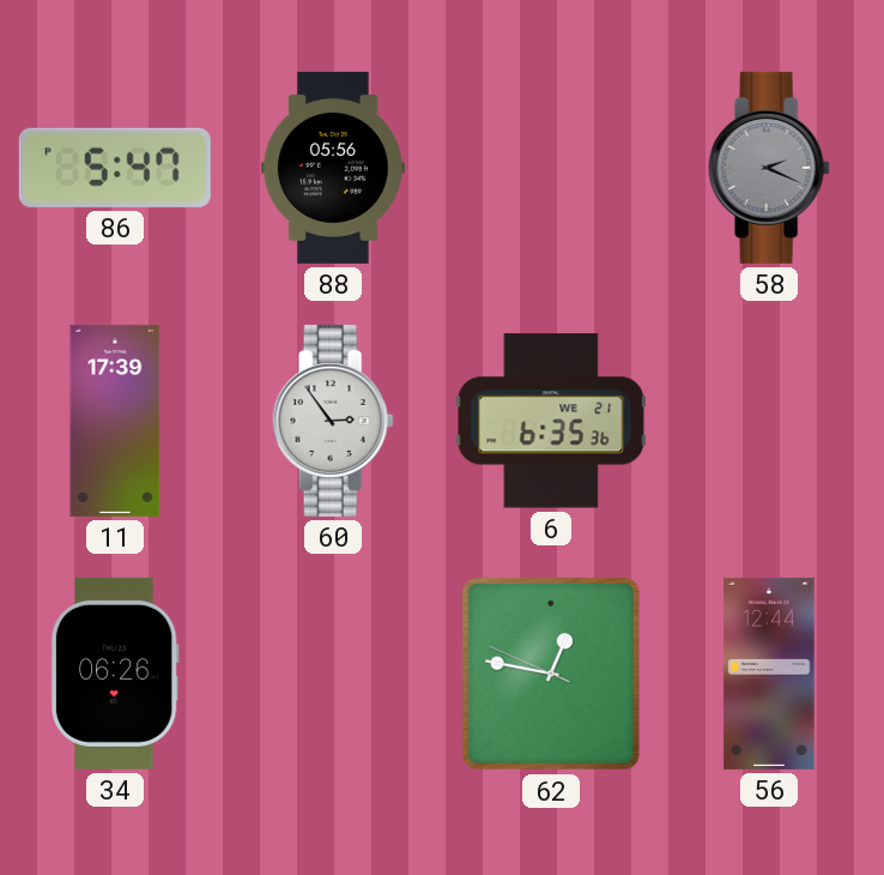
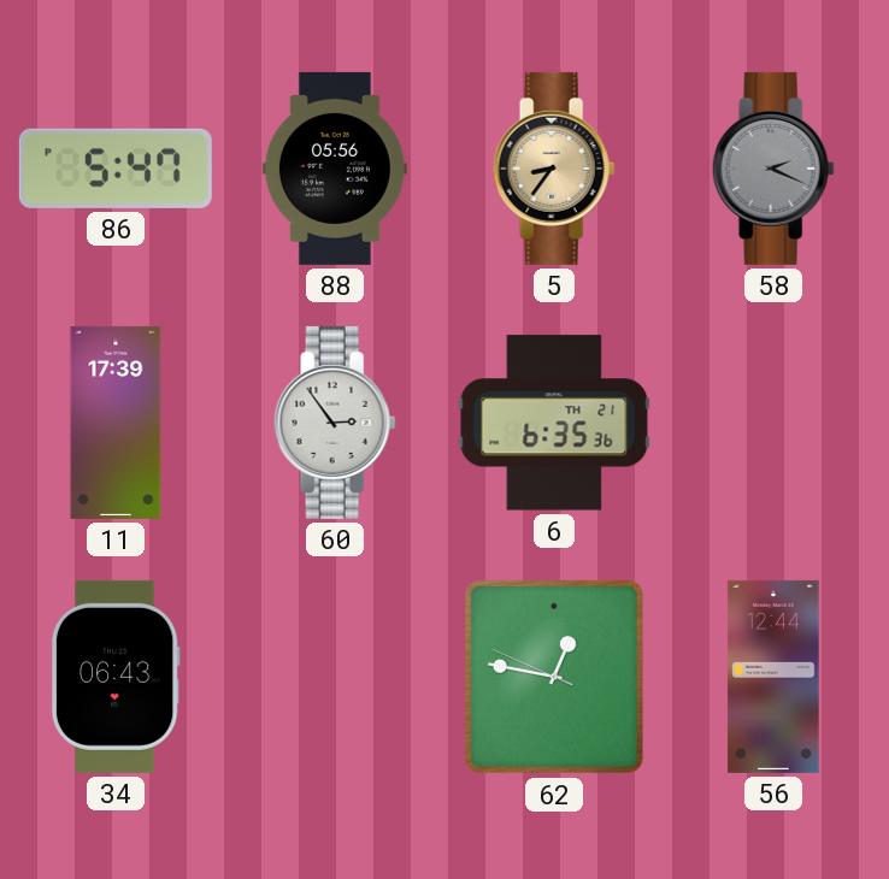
5: none -> 8:36
6 date: WE 21 -> TH 21
34: 06:26 -> 06:43
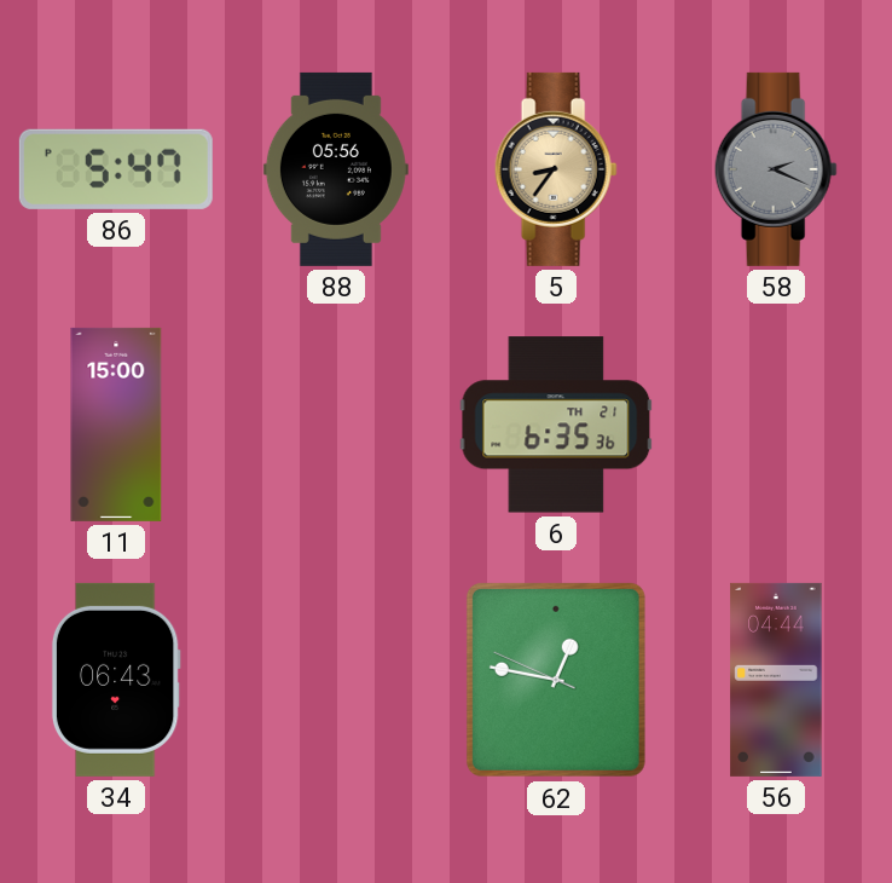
11: 17:39 -> 15:00
60: 2:54 -> none
56: 12:44 -> 04:44
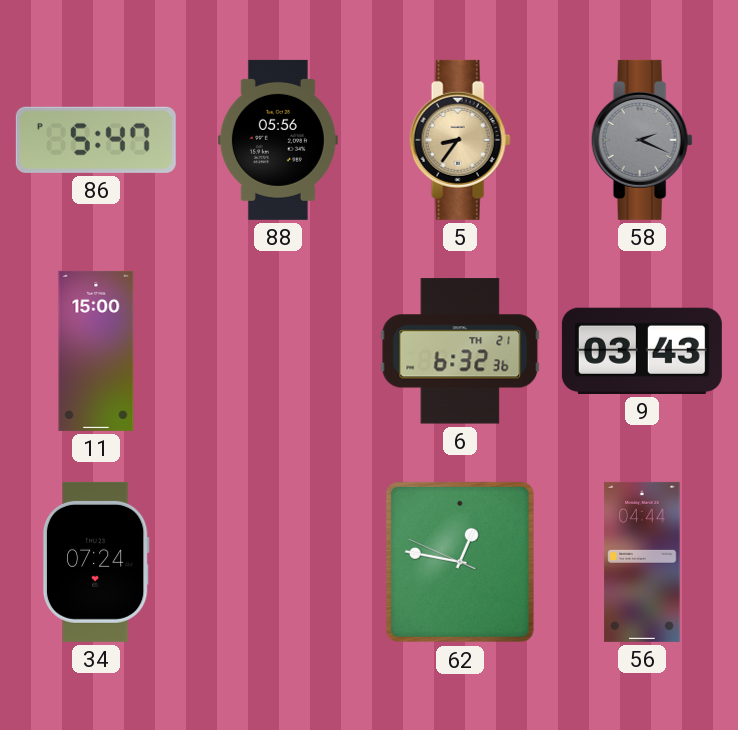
6: 6:35 -> 6:32
9: none -> 03:43
34: 06:43 -> 07:24
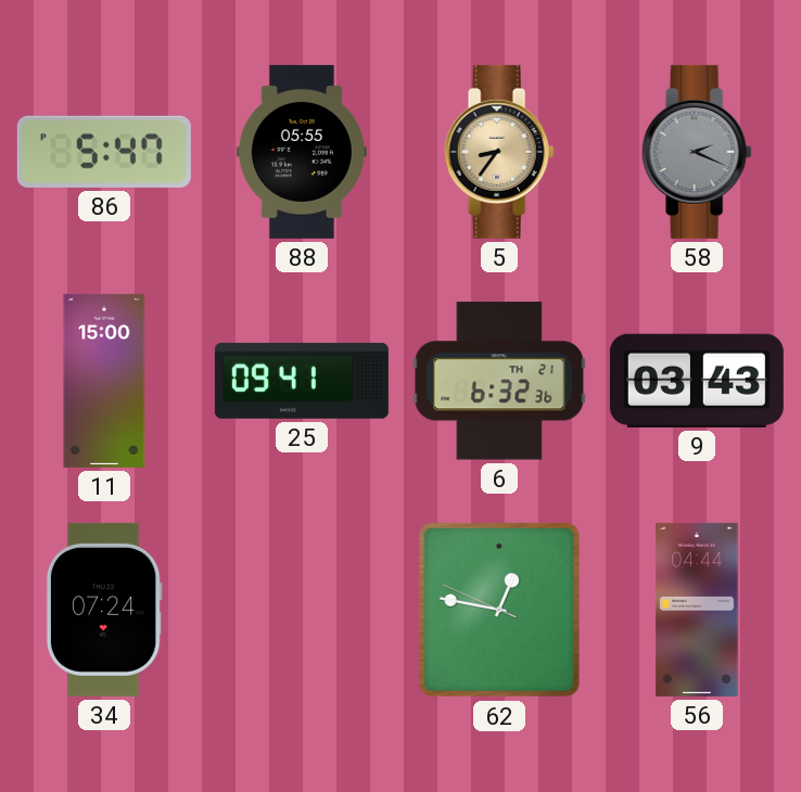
88: 05:56 -> 05:55
25: none -> 09:41
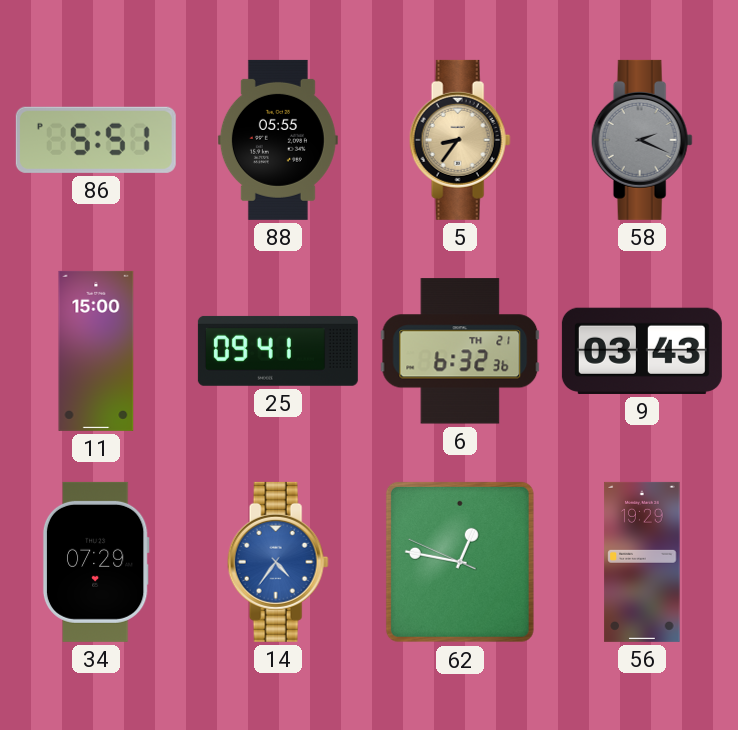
86: 5:47 -> 5:51
34: 07:24 -> 07:29
14: none -> 4:36
56: 04:44 -> 19:29
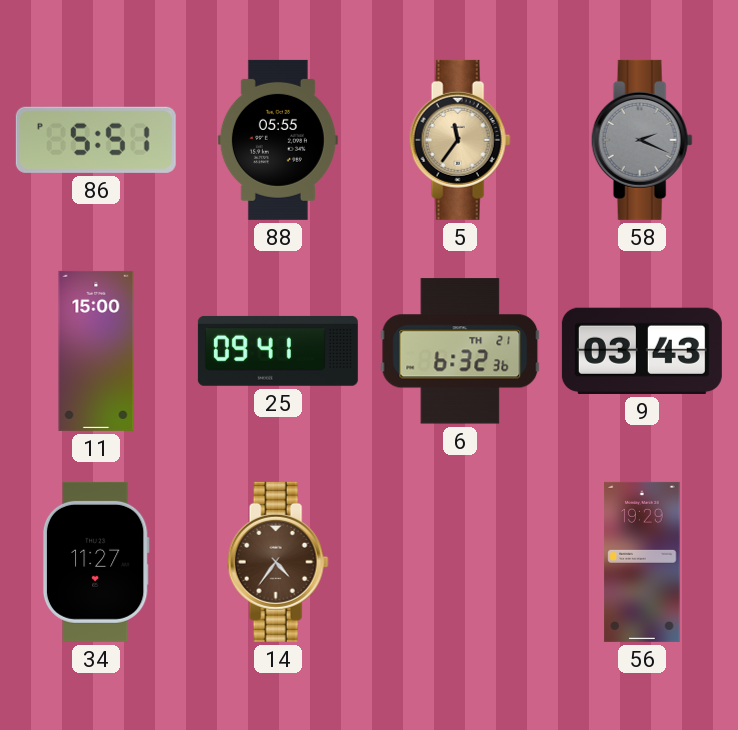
5: 8:36 -> 11:36
34: 07:29 -> 11:27
14 dial: blue -> brown
62: 12:46 -> none
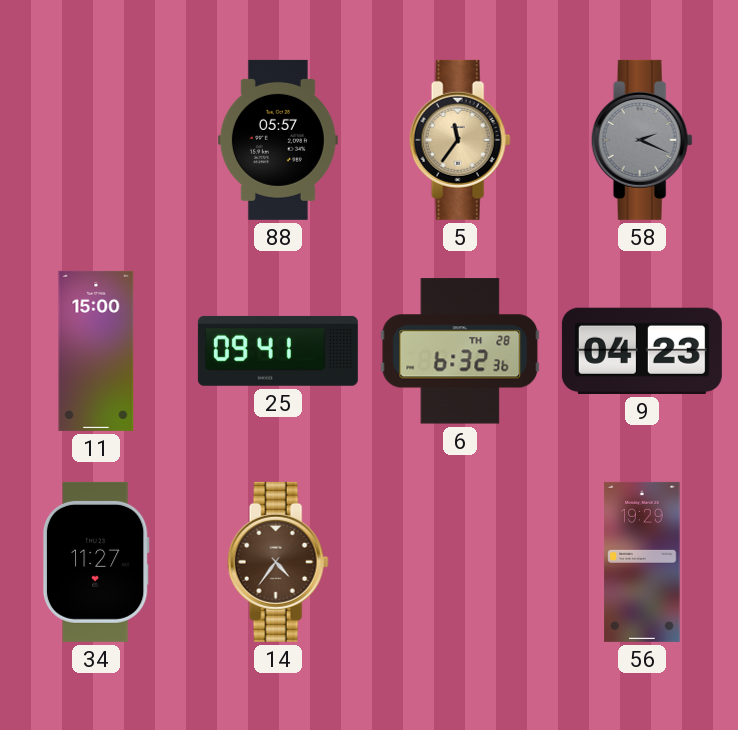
86: 5:51 -> none
88: 05:55 -> 05:57
6 date: TH 21 -> TH 28
9: 03:43 -> 04:23
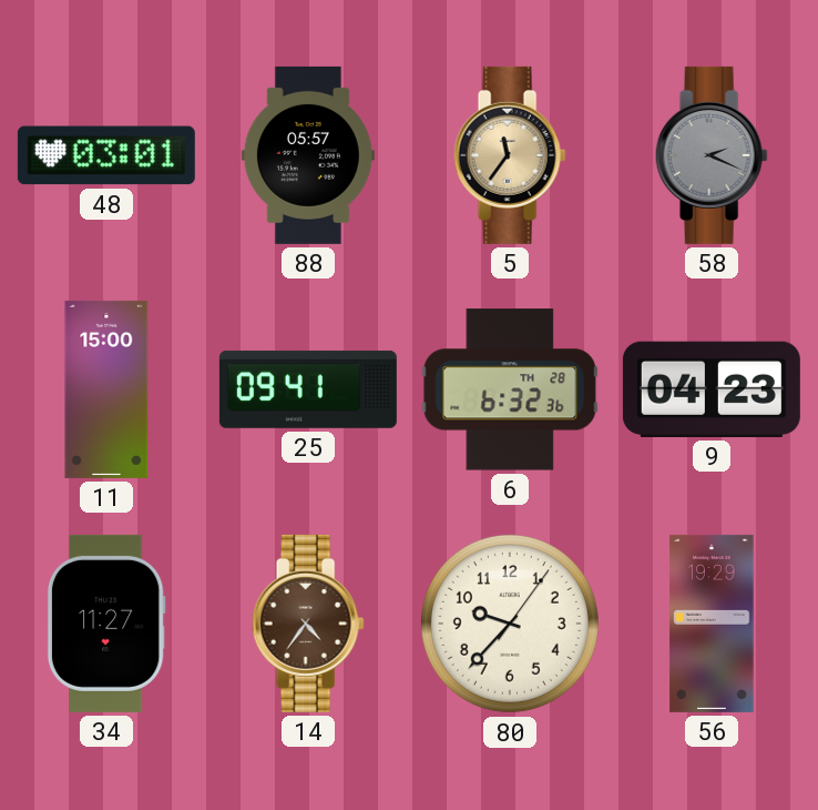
48: none -> 03:01
80: none -> 9:37
